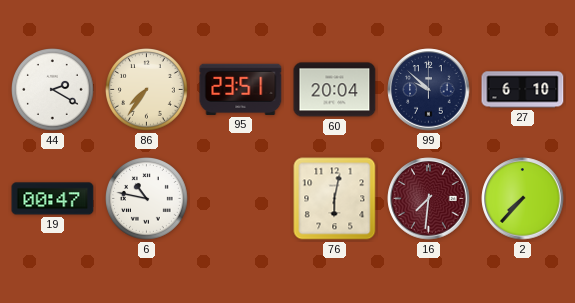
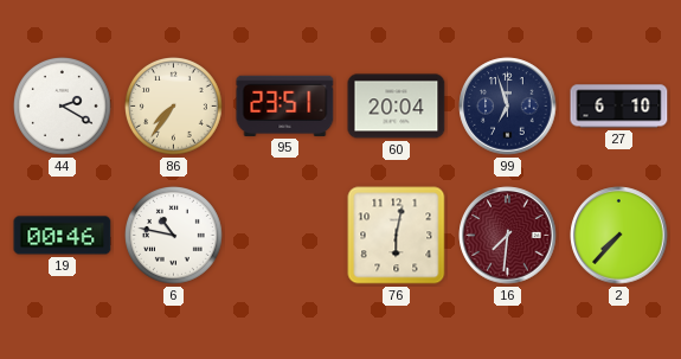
99: 9:52 -> 6:57
19: 00:47 -> 00:46
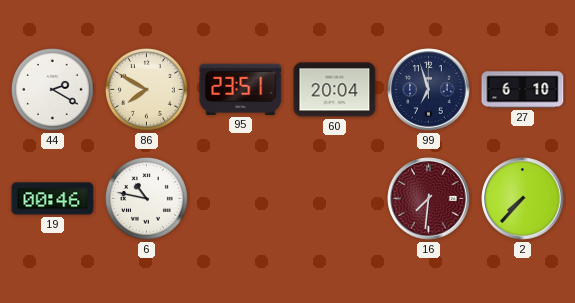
86: 7:36 -> 7:50
76: 6:02 -> none
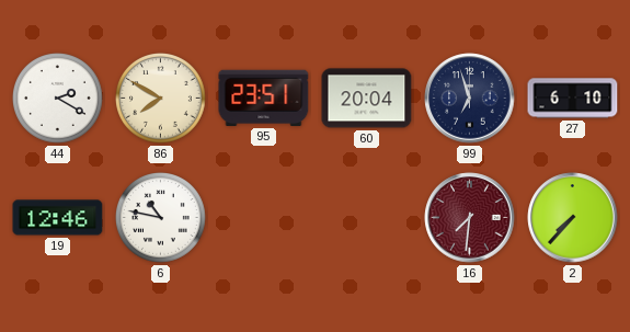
19: 00:46 -> 12:46
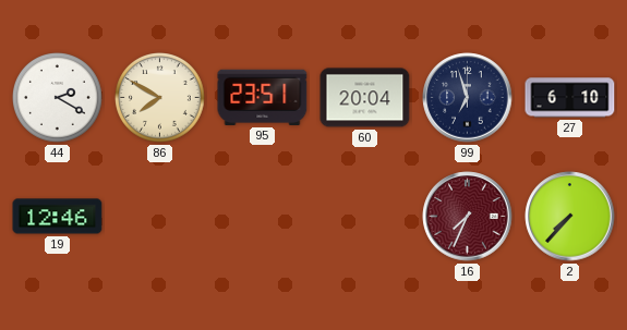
6: 10:47 -> none
16: 7:31 -> 7:34
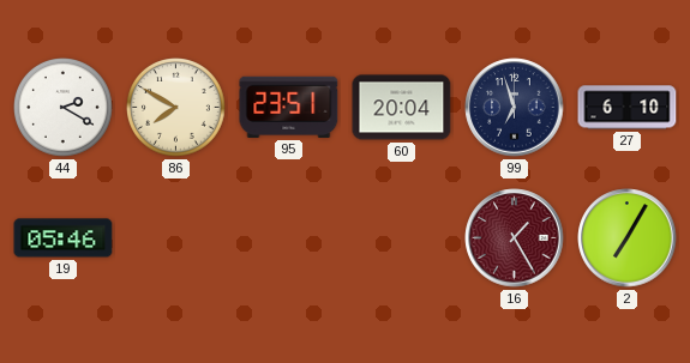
19: 12:46 -> 05:46
16: 7:34 -> 1:25
2: 7:37 -> 7:05
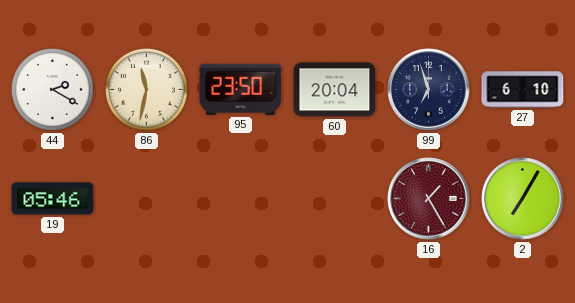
86: 7:50 -> 11:32
95: 23:51 -> 23:50
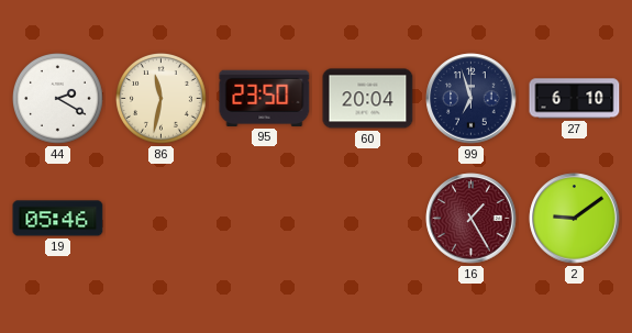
2: 7:05 -> 9:09
